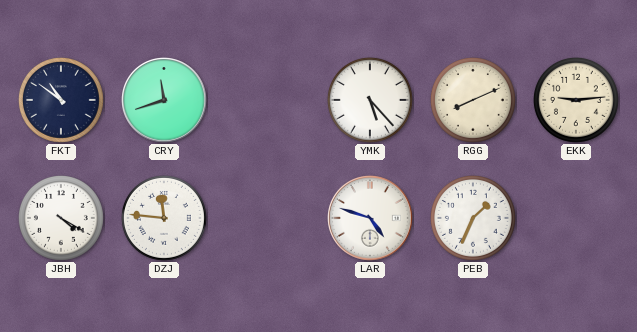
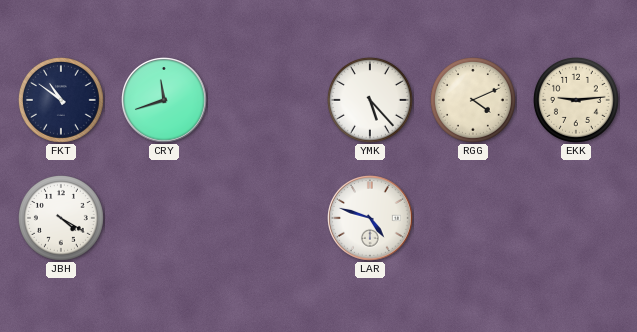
RGG: 8:11 -> 4:11
DZJ: 11:46 -> none
PEB: 1:34 -> none
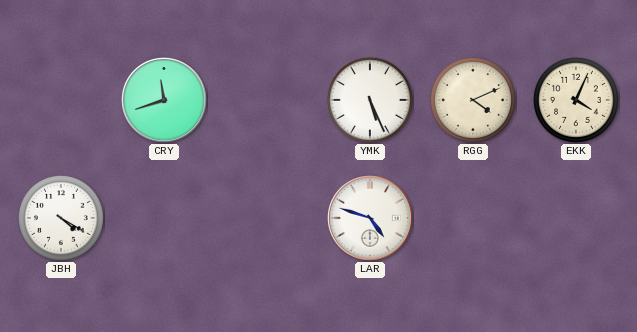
FKT: 10:51 -> none
YMK: 5:23 -> 5:26
EKK: 9:14 -> 4:04
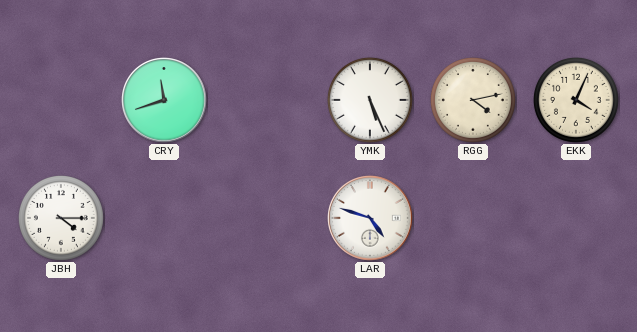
RGG: 4:11 -> 4:13
JBH: 4:20 -> 4:15
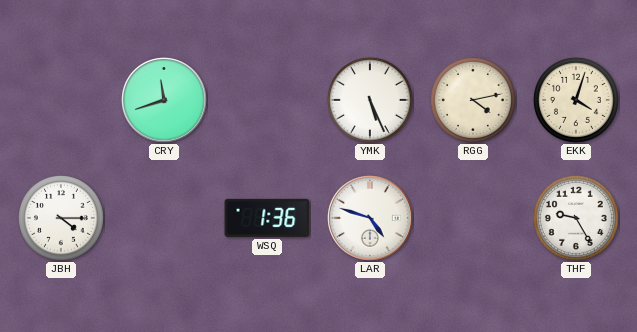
EKK: 4:04 -> 4:03
WSQ: none -> 1:36
THF: none -> 9:25
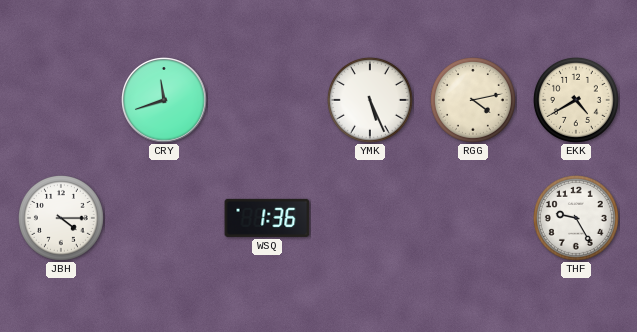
EKK: 4:03 -> 4:40
LAR: 4:48 -> none
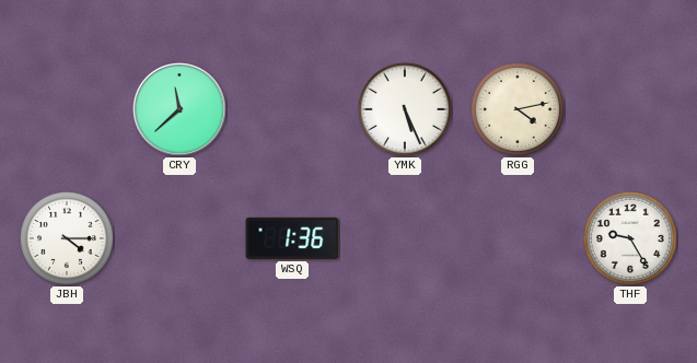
CRY: 11:42 -> 11:38
EKK: 4:40 -> none
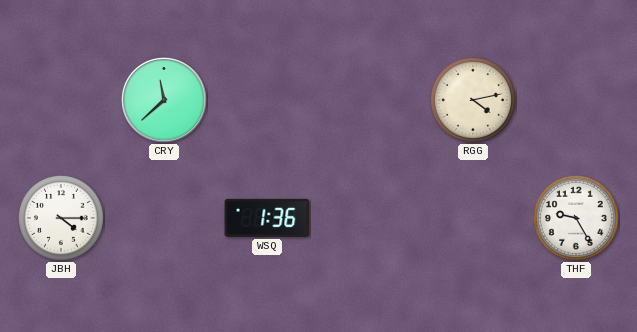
YMK: 5:26 -> none
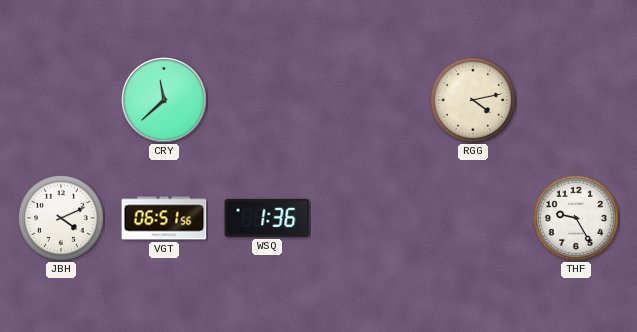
JBH: 4:15 -> 4:11
VGT: none -> 06:51
